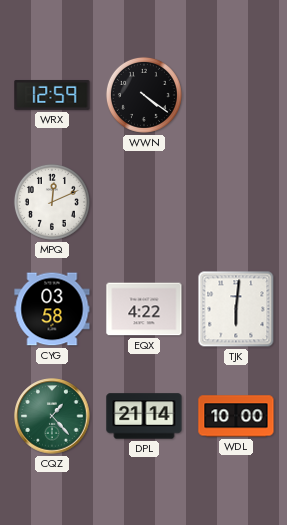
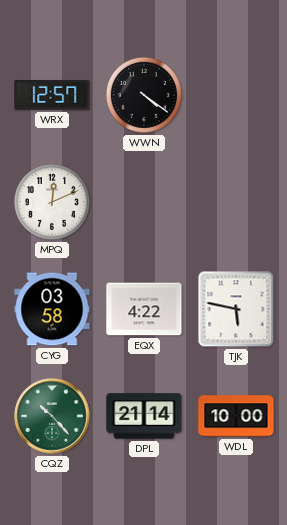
WRX: 12:59 -> 12:57
TJK: 6:01 -> 5:47
CQZ: 1:23 -> 10:23
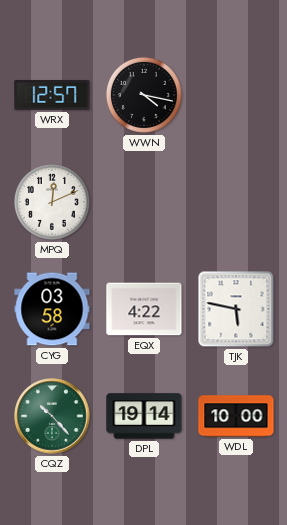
WWN: 4:21 -> 4:17
DPL: 21:14 -> 19:14
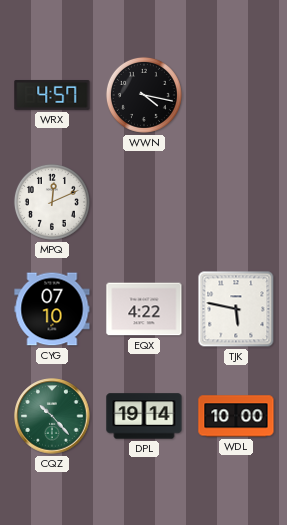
WRX: 12:57 -> 4:57
CYG: 03:58 -> 07:10
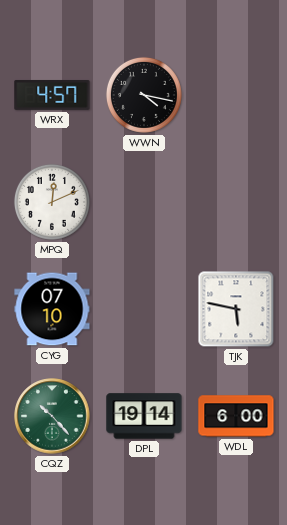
EQX: 4:22 -> none
WDL: 10:00 -> 6:00
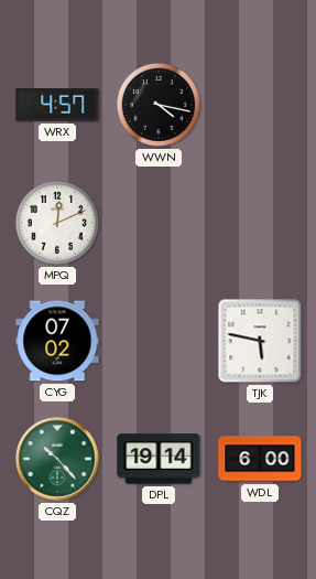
CYG: 07:10 -> 07:02
